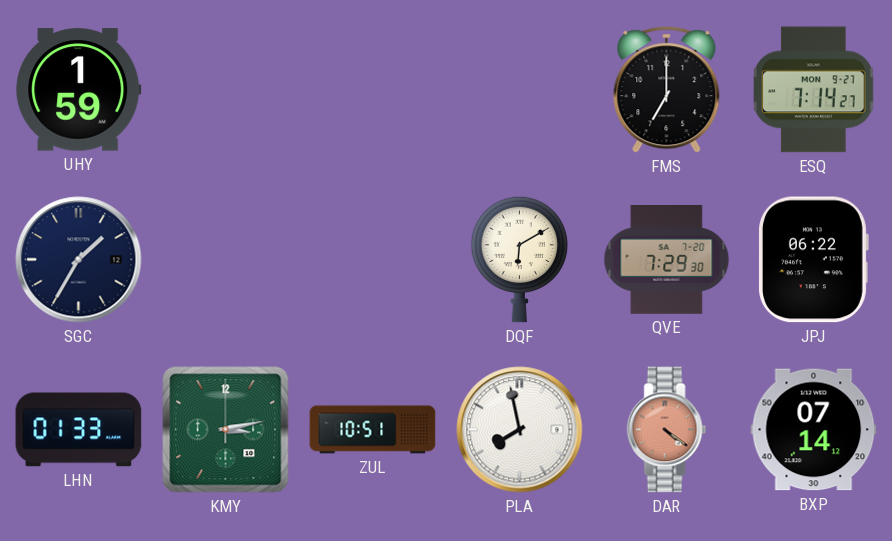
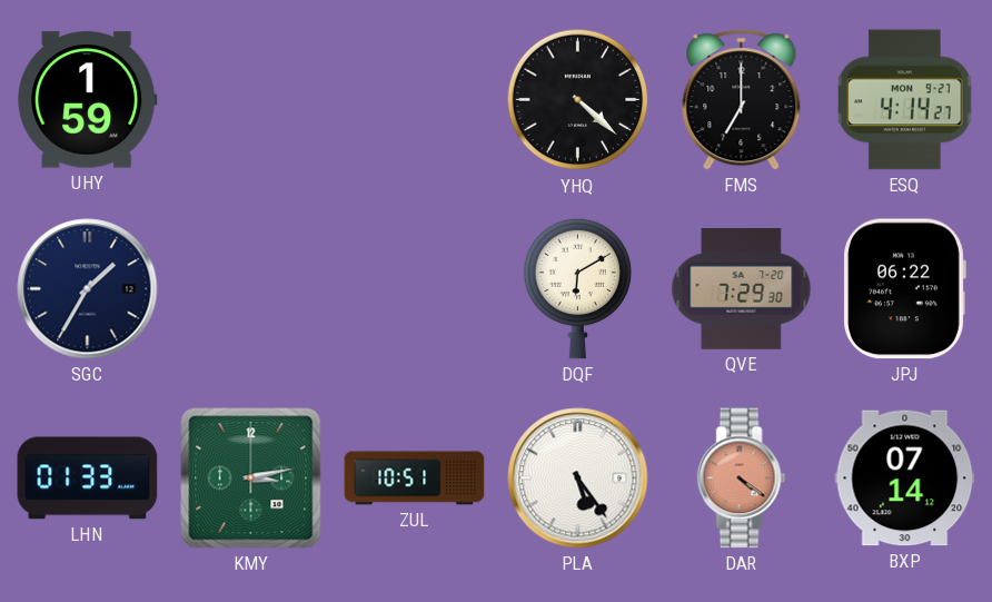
YHQ: none -> 4:22
ESQ: 7:14 -> 4:14
PLA: 7:58 -> 5:24
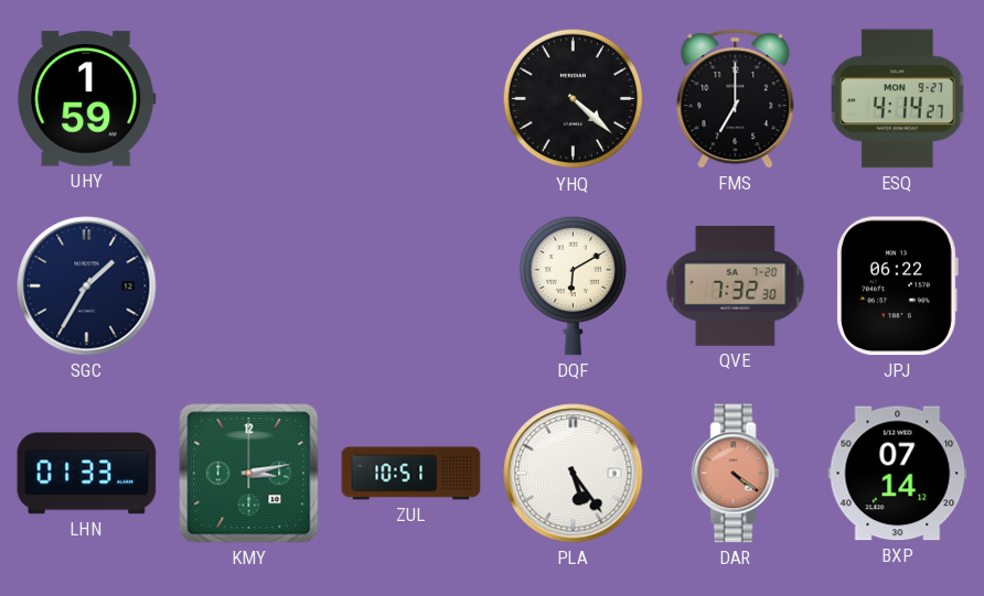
QVE: 7:29 -> 7:32
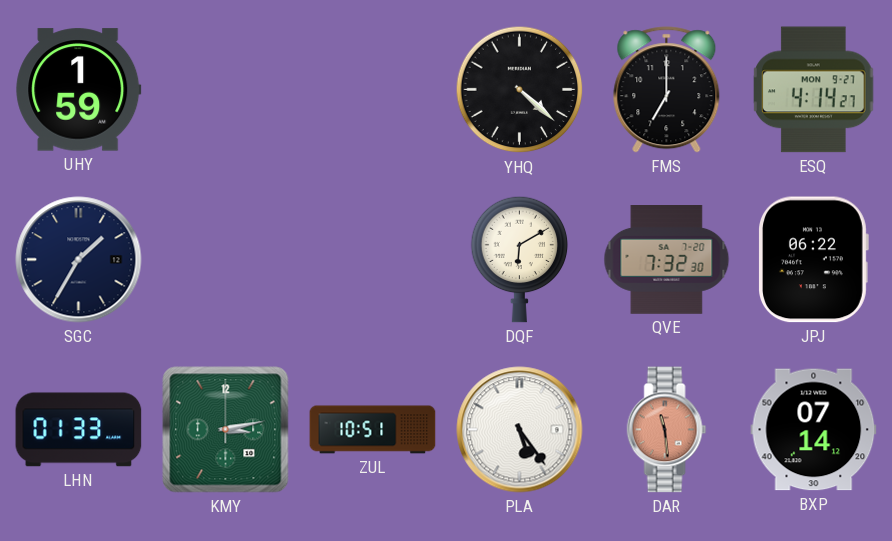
DAR: 4:21 -> 11:29
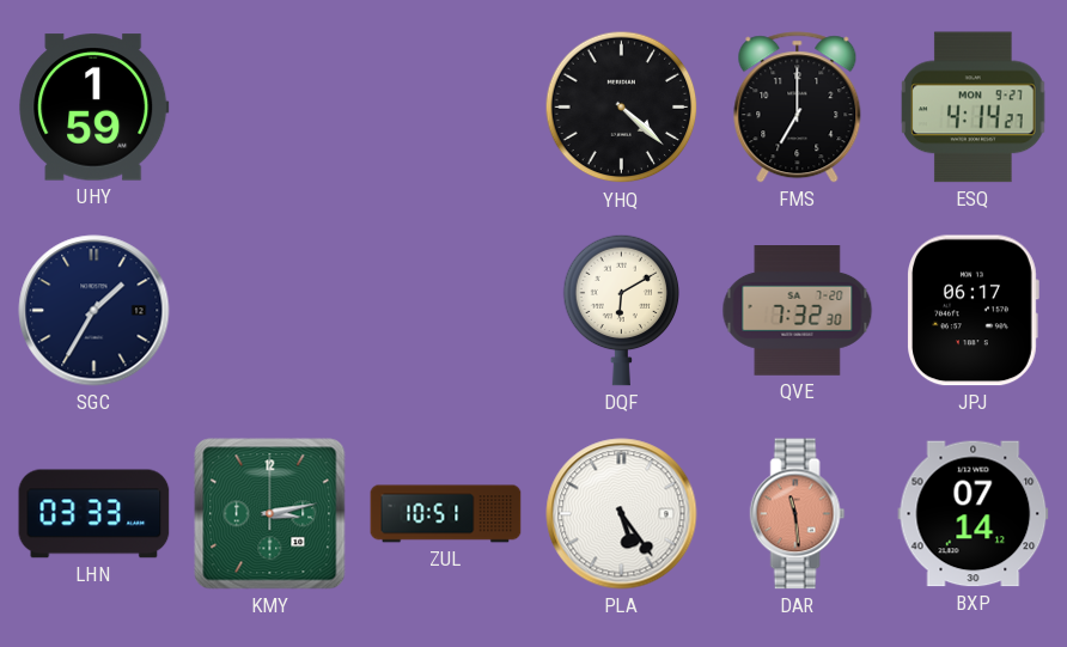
JPJ: 06:22 -> 06:17
LHN: 01:33 -> 03:33
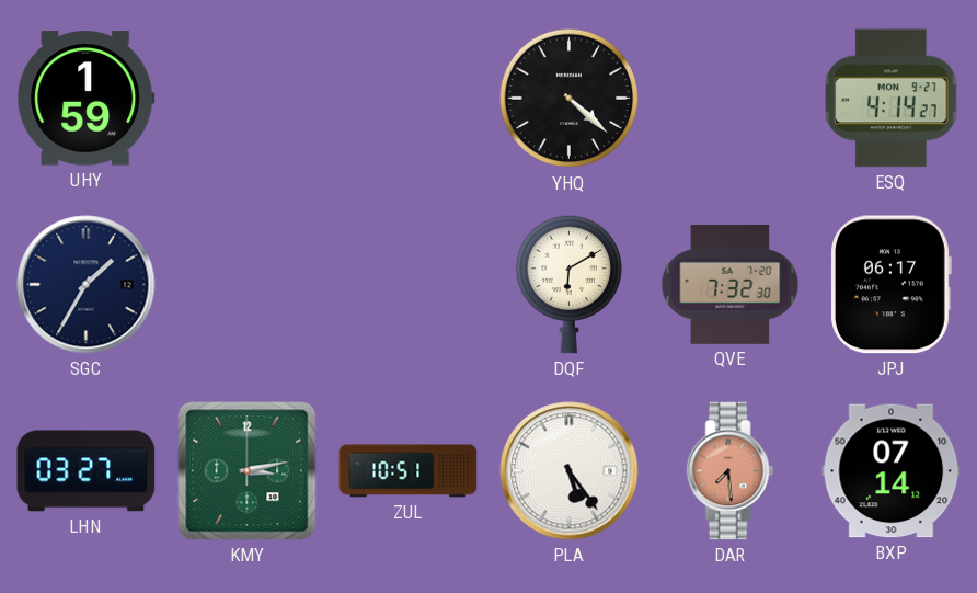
FMS: 7:00 -> none
LHN: 03:33 -> 03:27
DAR: 11:29 -> 7:29
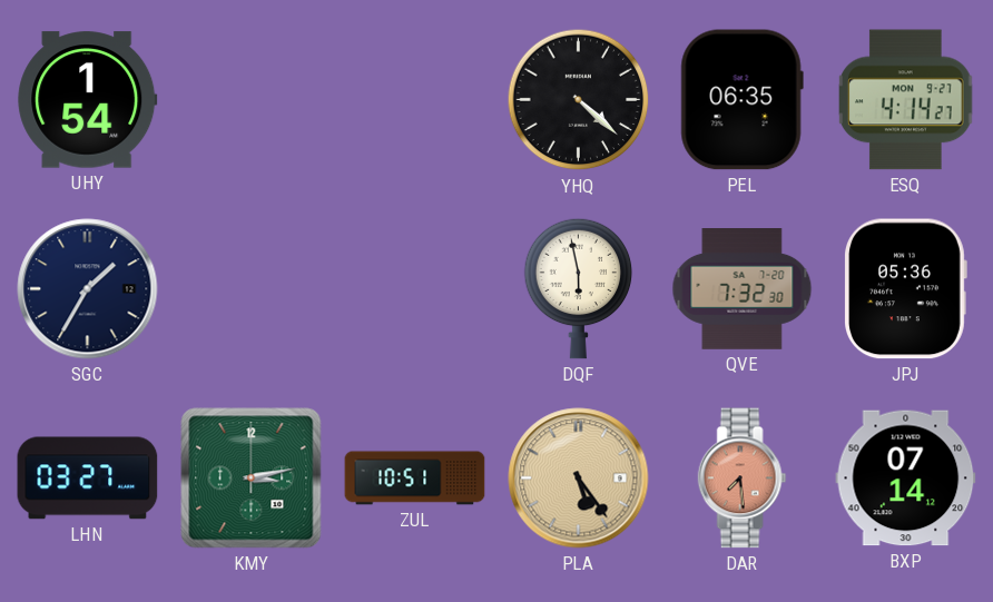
UHY: 1:59 -> 1:54
PEL: none -> 06:35
DQF: 6:10 -> 5:58
JPJ: 06:17 -> 05:36
PLA dial: white -> champagne
